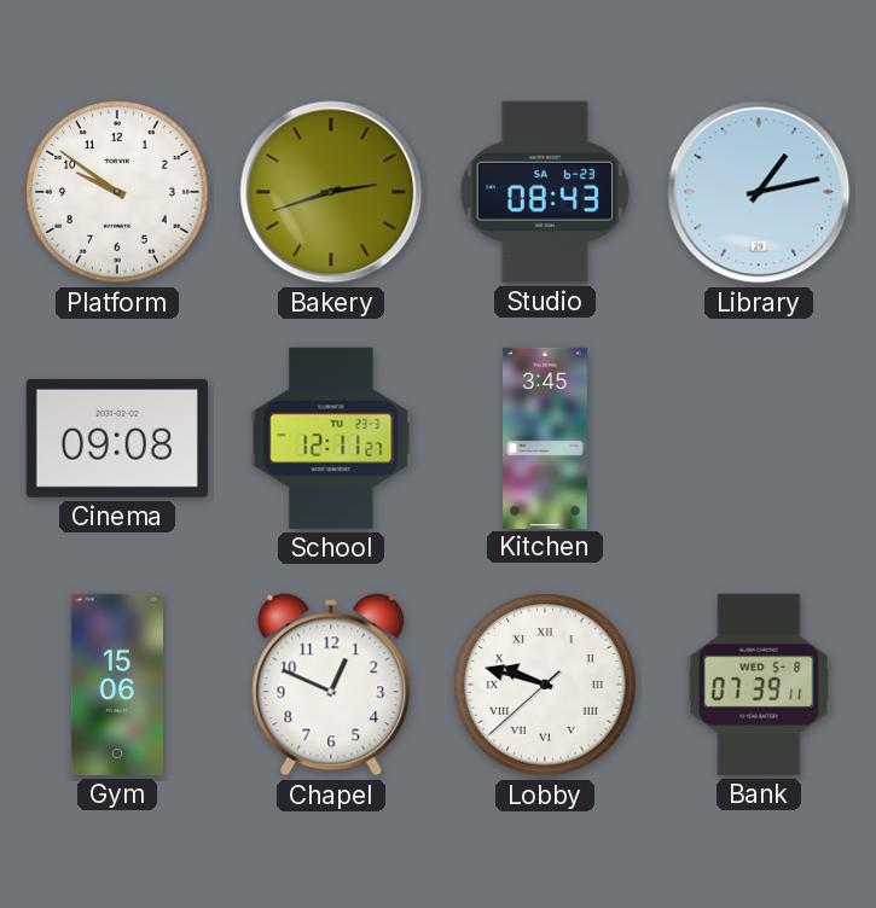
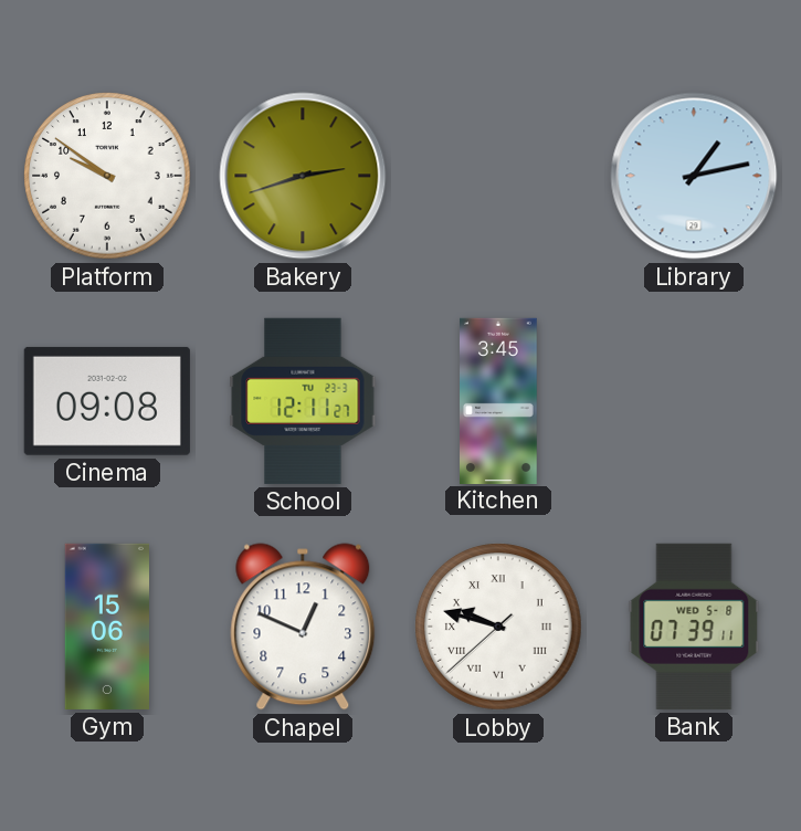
Studio: 08:43 -> none
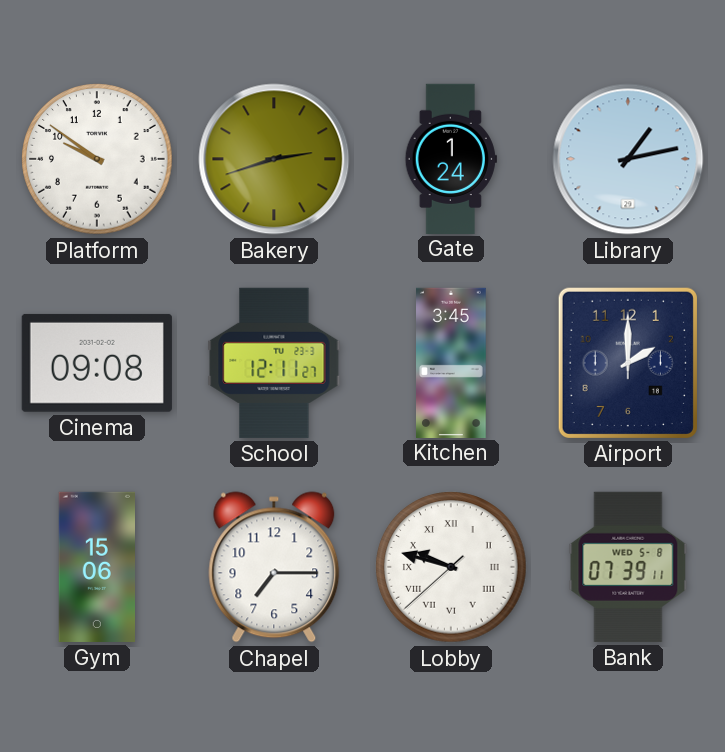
Gate: none -> 1:24
Airport: none -> 2:00
Chapel: 12:49 -> 7:15
